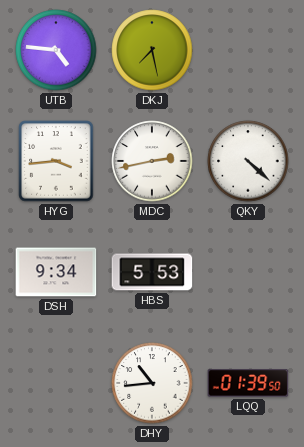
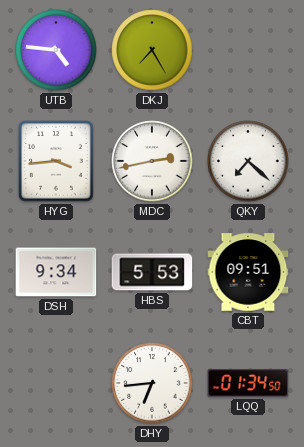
DKJ: 7:28 -> 7:25
QKY: 4:22 -> 7:22
CBT: none -> 09:51
DHY: 10:44 -> 6:44
LQQ: 01:39 -> 01:34
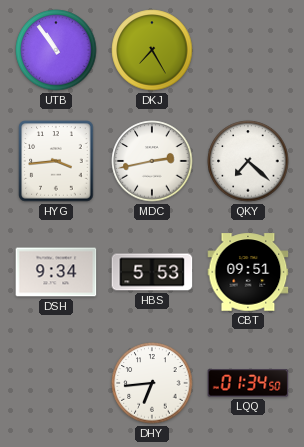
UTB: 4:46 -> 10:54
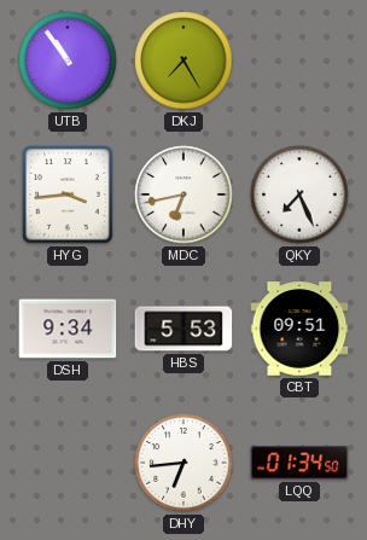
MDC: 2:43 -> 6:43
QKY: 7:22 -> 7:26
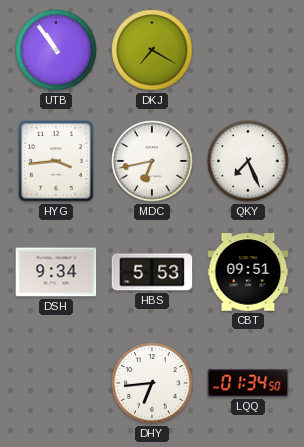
DKJ: 7:25 -> 7:20
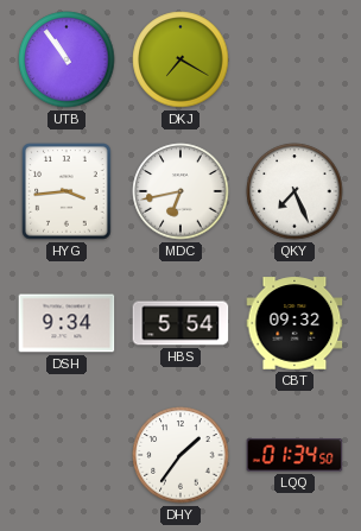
HBS: 5:53 -> 5:54
CBT: 09:51 -> 09:32
DHY: 6:44 -> 1:36
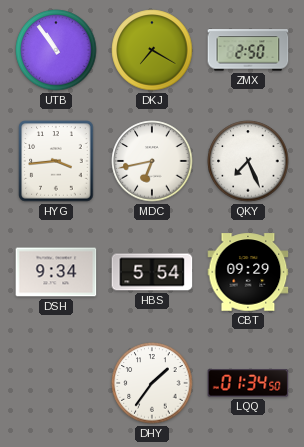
ZMX: none -> 2:50
CBT: 09:32 -> 09:29
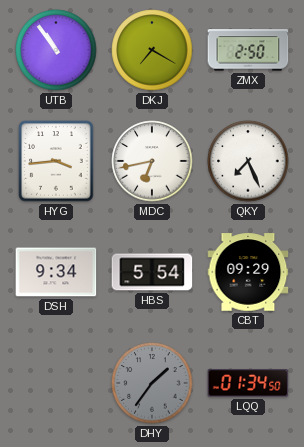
DHY dial: white -> grey
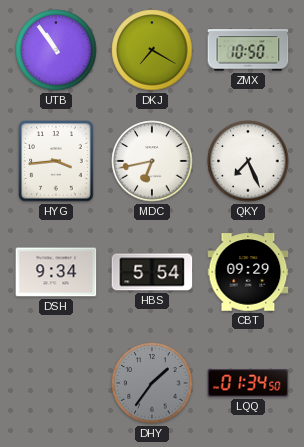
ZMX: 2:50 -> 10:50
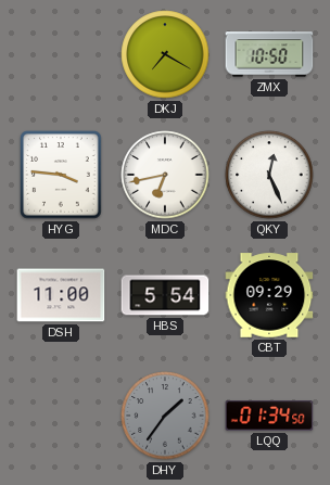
UTB: 10:54 -> none
HYG: 3:44 -> 3:46
QKY: 7:26 -> 12:26
DSH: 9:34 -> 11:00
